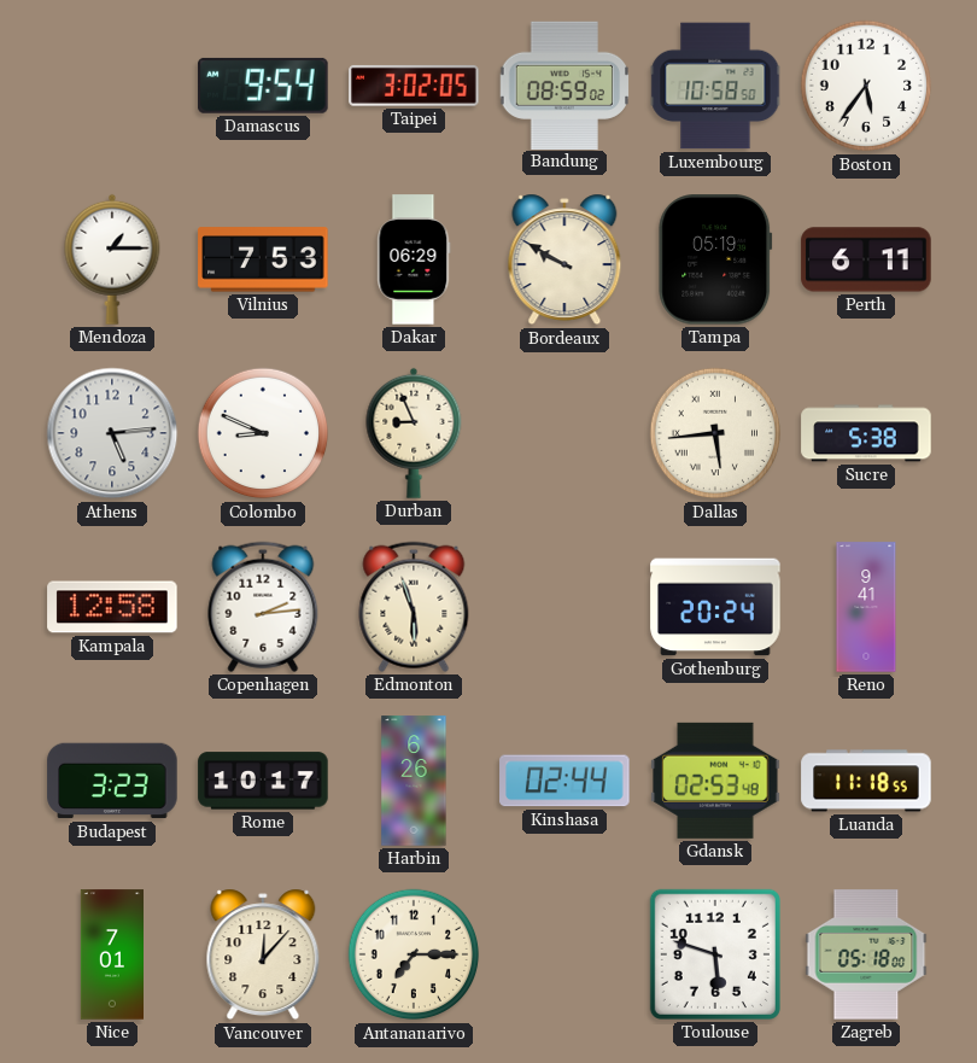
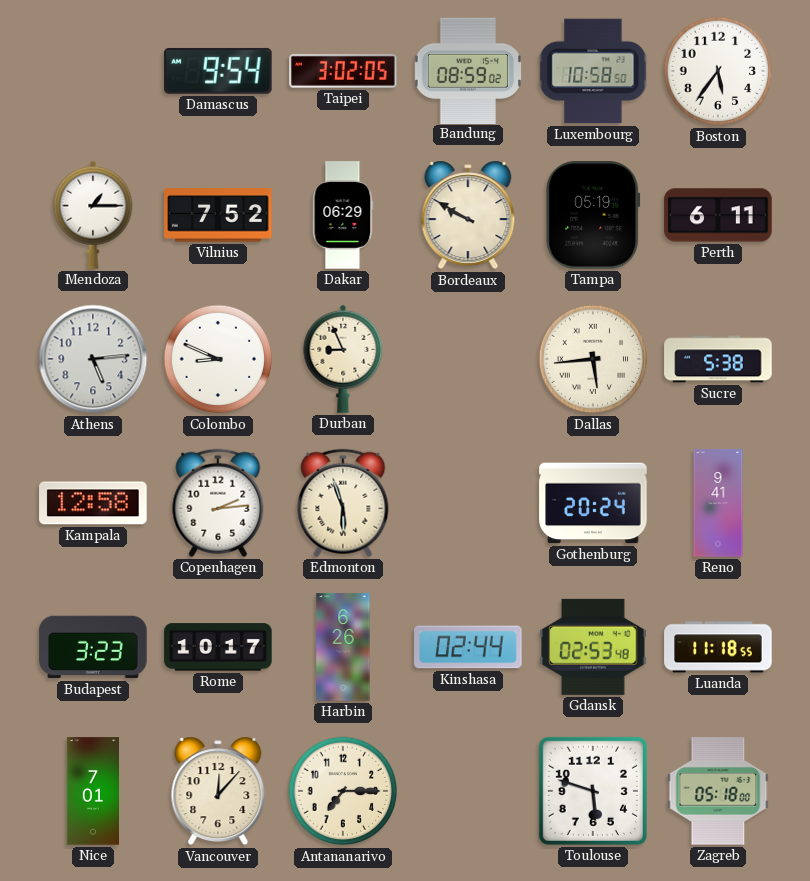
Vilnius: 7:53 -> 7:52
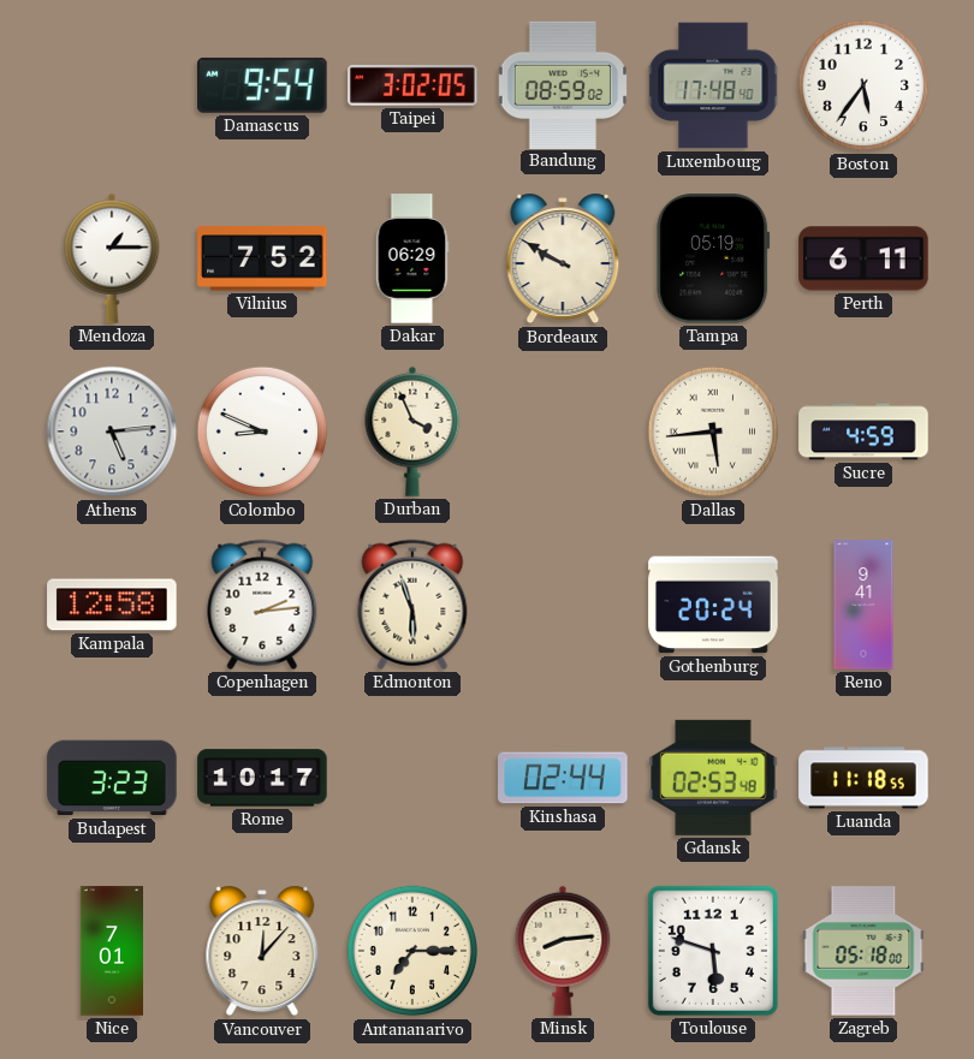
Luxembourg: 10:58 -> 17:48
Durban: 8:56 -> 3:56
Sucre: 5:38 -> 4:59
Harbin: 6:26 -> none
Minsk: none -> 8:14
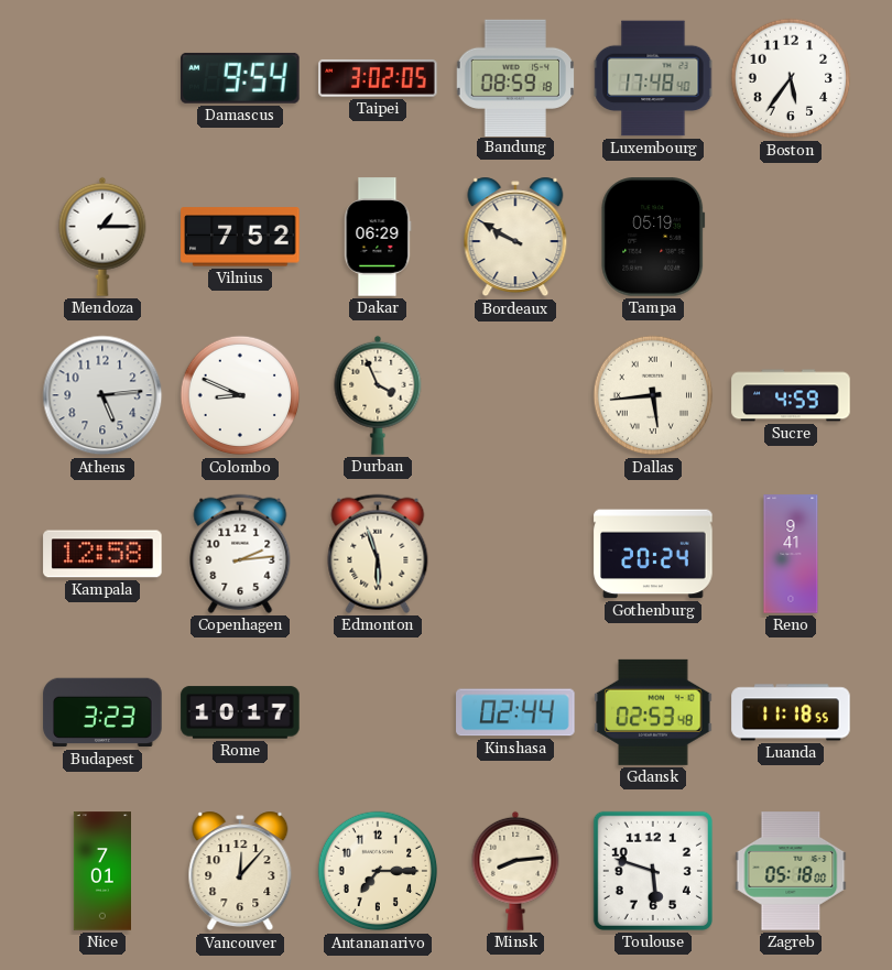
Bandung: 08:59:02 -> 08:59:18
Perth: 6:11 -> none
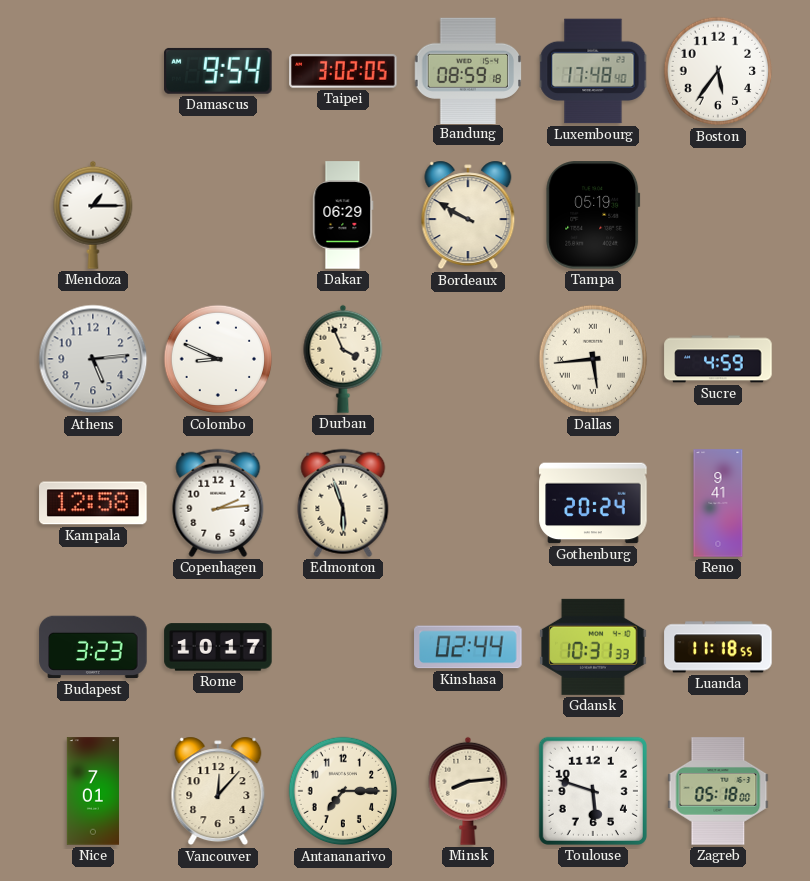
Vilnius: 7:52 -> none
Gdansk: 02:53 -> 10:31
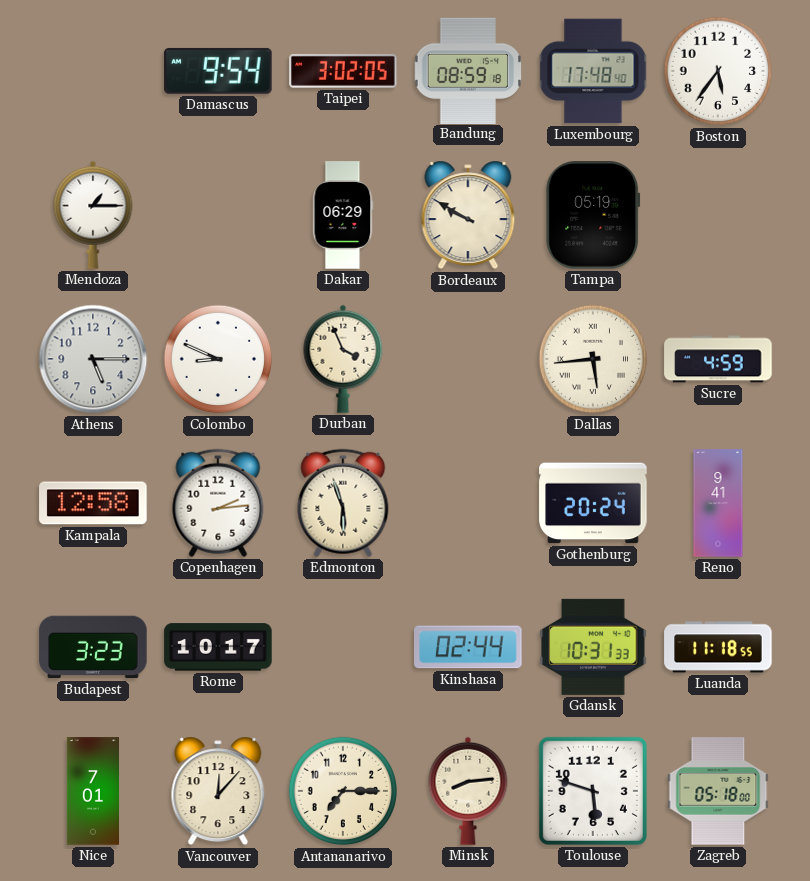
Athens: 5:14 -> 5:15
